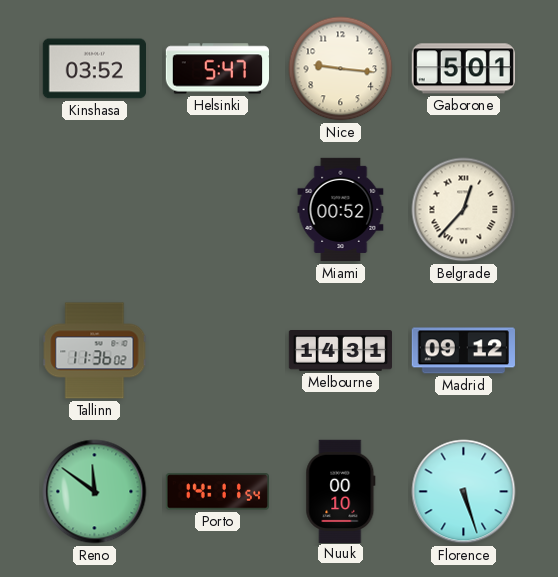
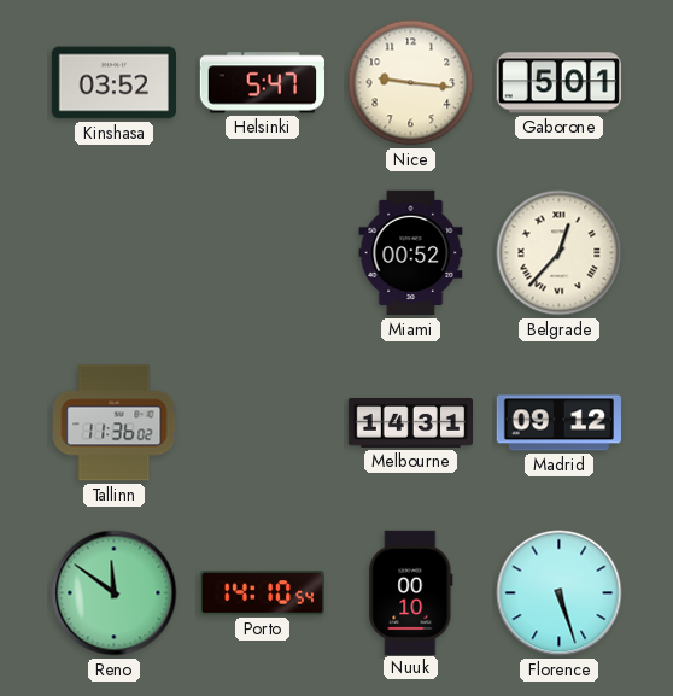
Porto: 14:11 -> 14:10
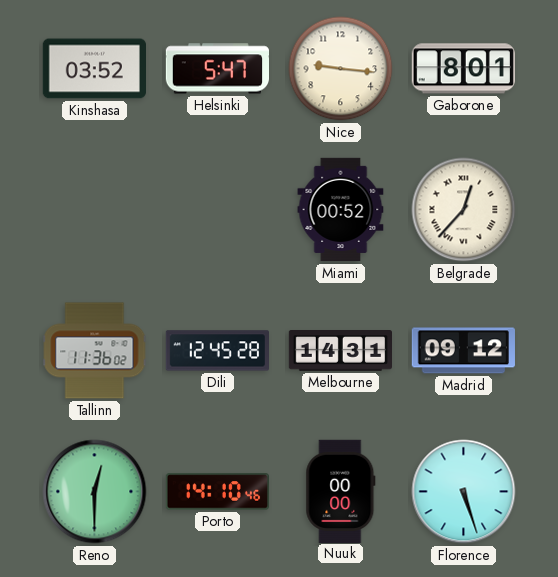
Gaborone: 5:01 -> 8:01
Dili: none -> 12:45
Reno: 11:51 -> 12:30
Porto: 14:10:54 -> 14:10:46
Nuuk: 00:10 -> 00:00
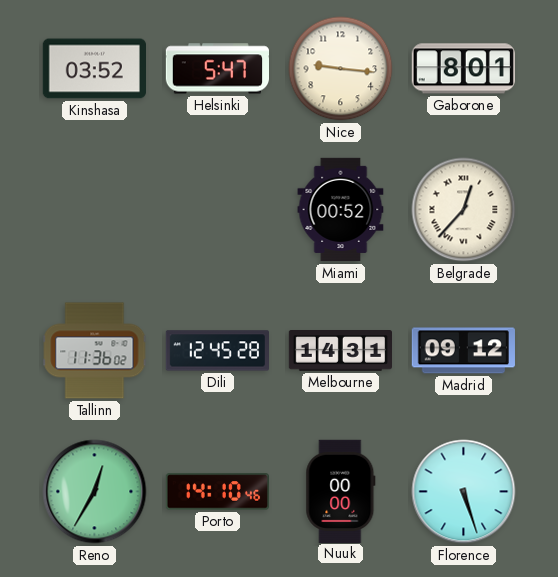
Reno: 12:30 -> 12:35
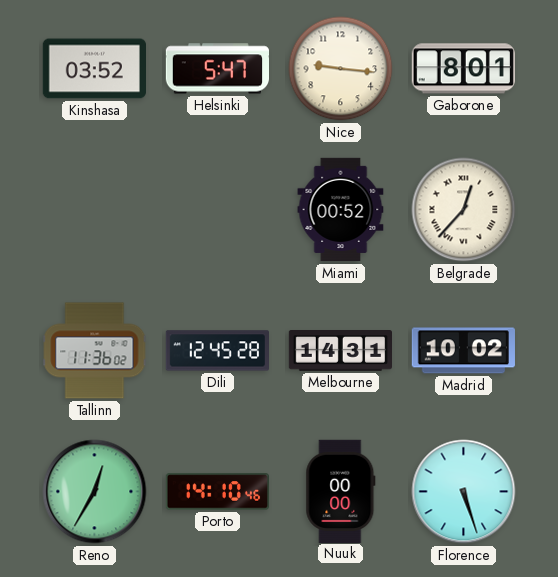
Madrid: 09:12 -> 10:02
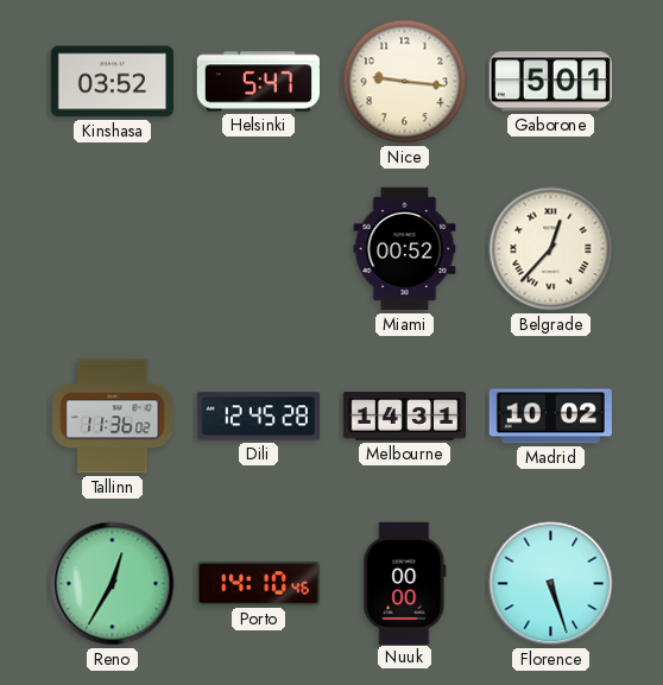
Gaborone: 8:01 -> 5:01
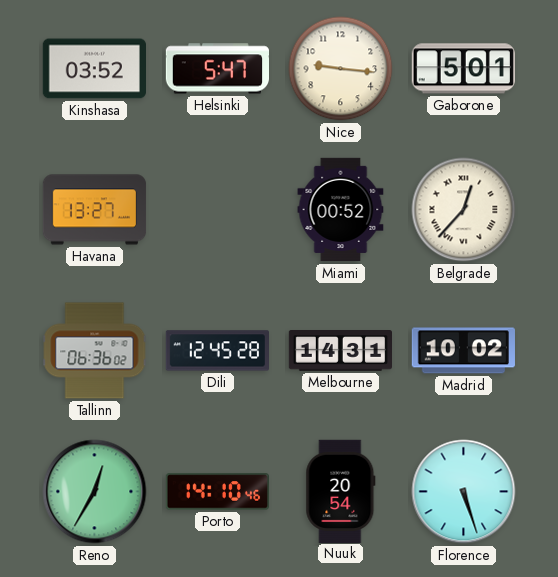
Havana: none -> 13:27
Tallinn: 11:36 -> 06:36
Nuuk: 00:00 -> 20:54
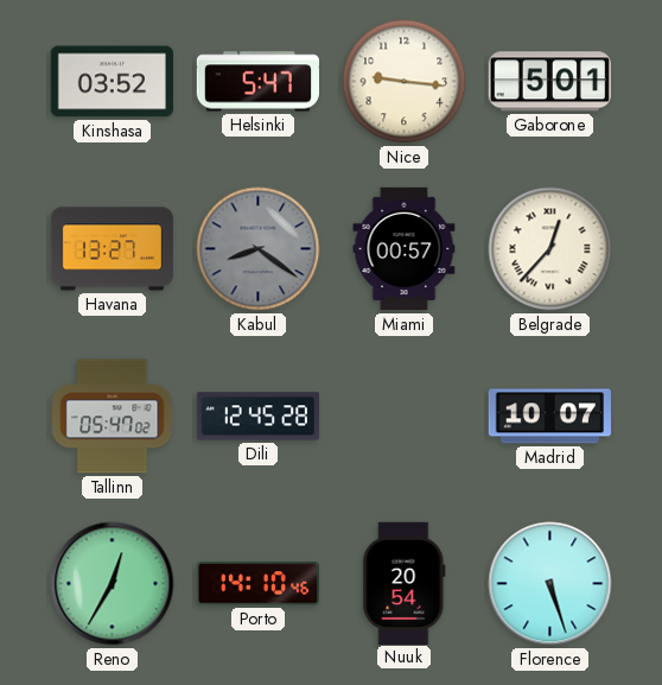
Kabul: none -> 8:21
Miami: 00:52 -> 00:57
Tallinn: 06:36 -> 05:47
Melbourne: 14:31 -> none
Madrid: 10:02 -> 10:07
